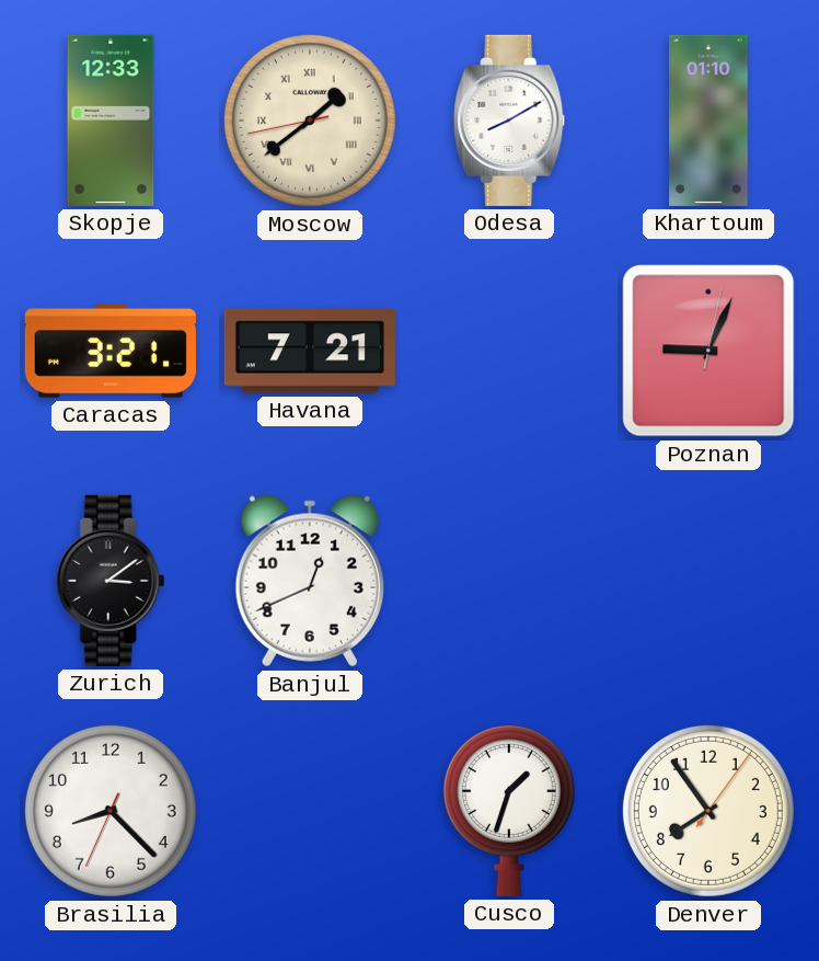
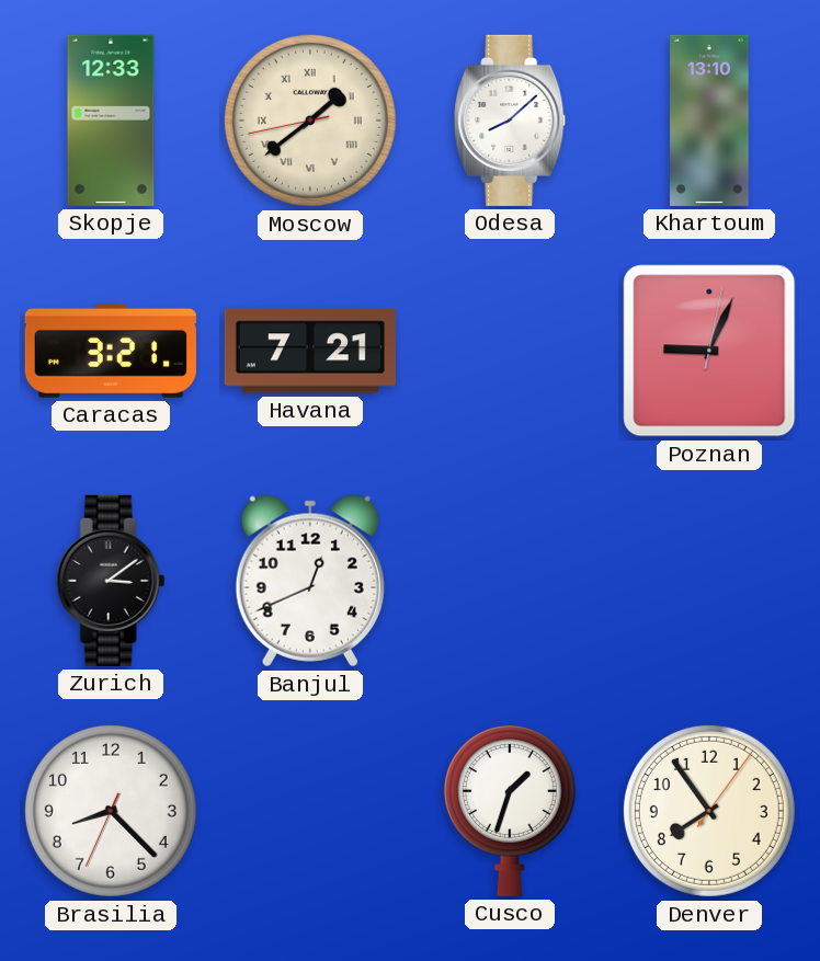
Odesa: 8:10 -> 8:08
Khartoum: 01:10 -> 13:10
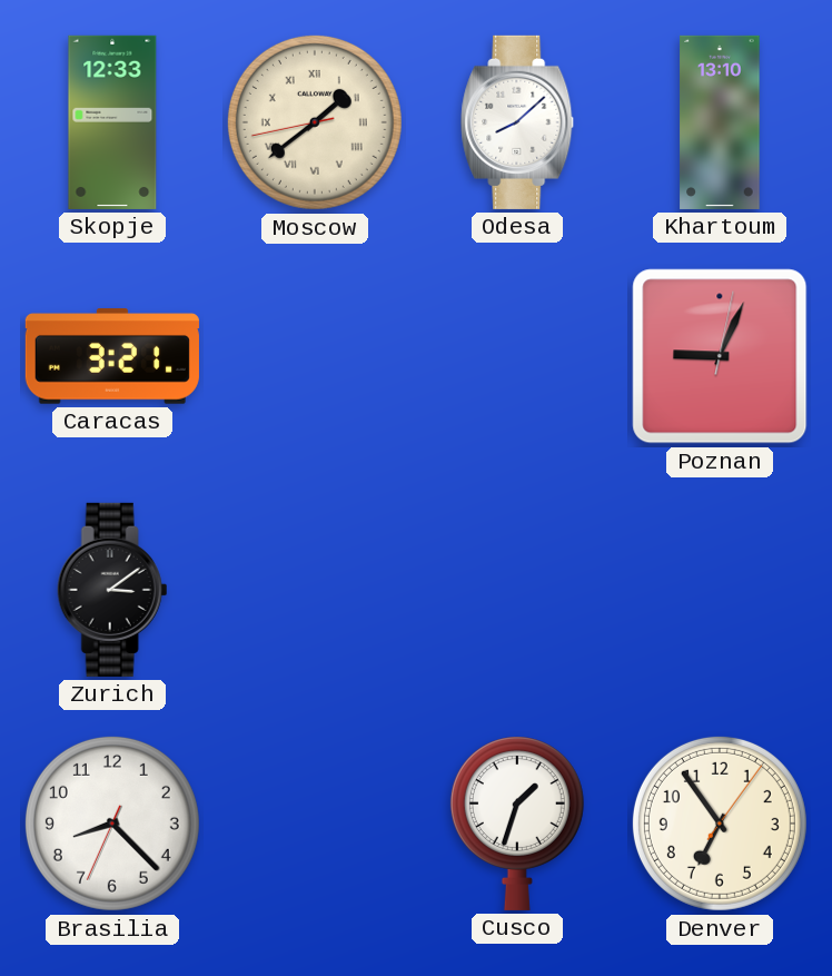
Havana: 7:21 -> none
Banjul: 12:41 -> none
Denver: 7:54 -> 6:54
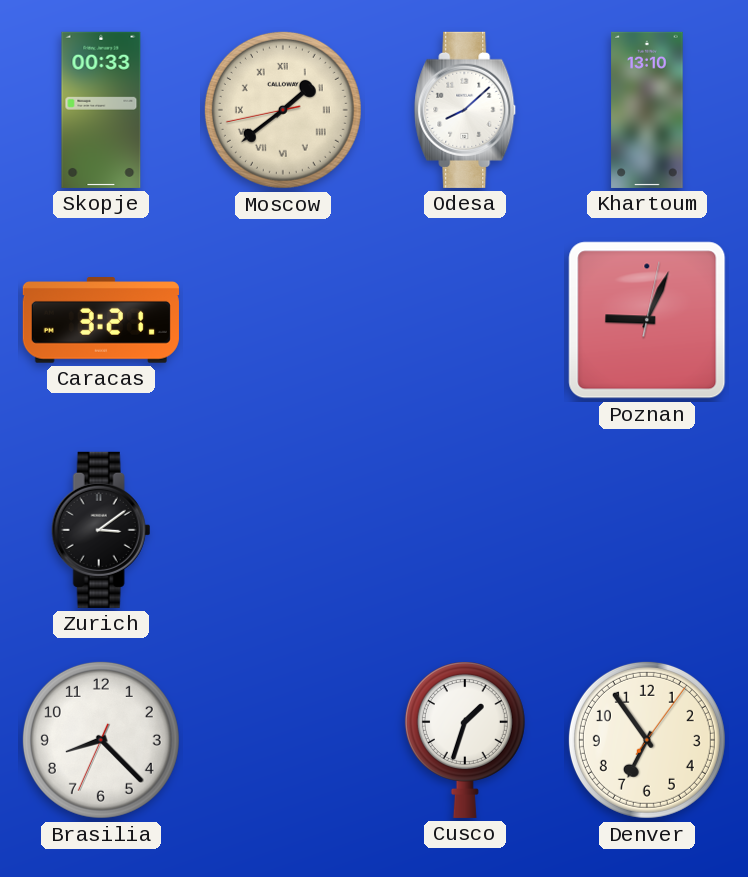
Skopje: 12:33 -> 00:33
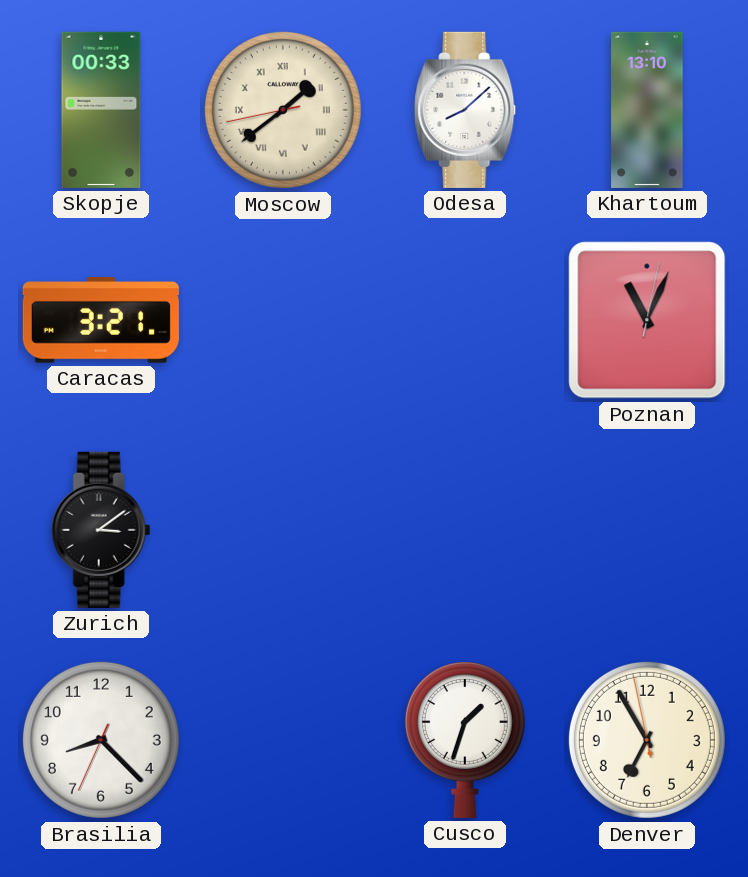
Poznan: 9:04 -> 11:04
Denver: 6:54:06 -> 6:54:58
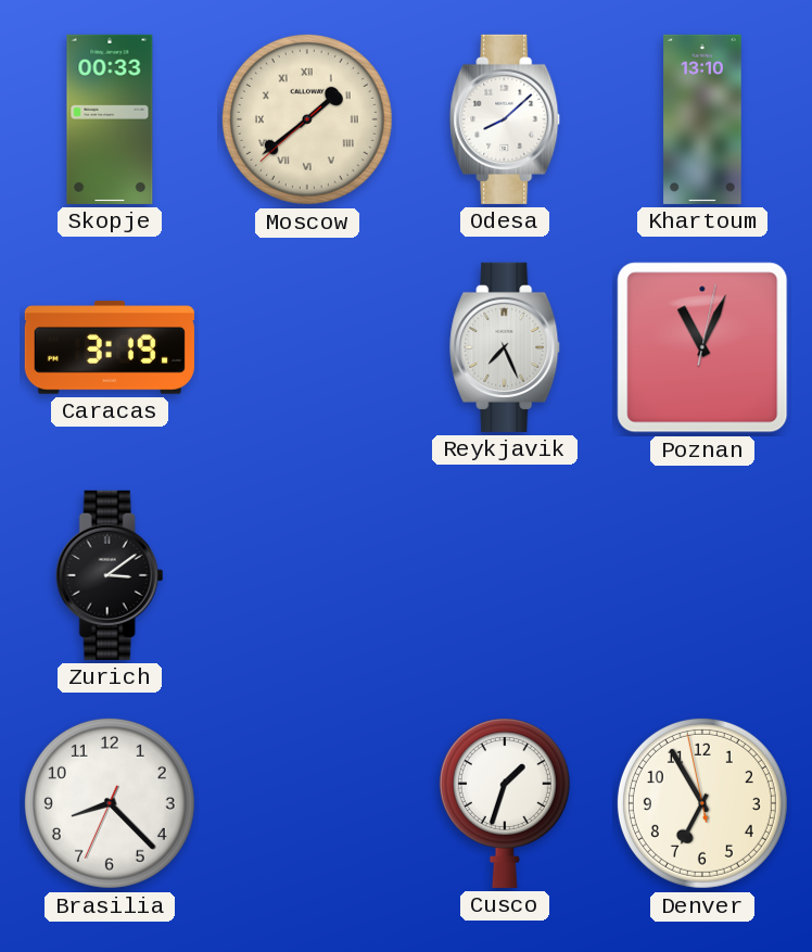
Moscow: 1:38:43 -> 1:38:38
Caracas: 3:21 -> 3:19
Reykjavik: none -> 7:26
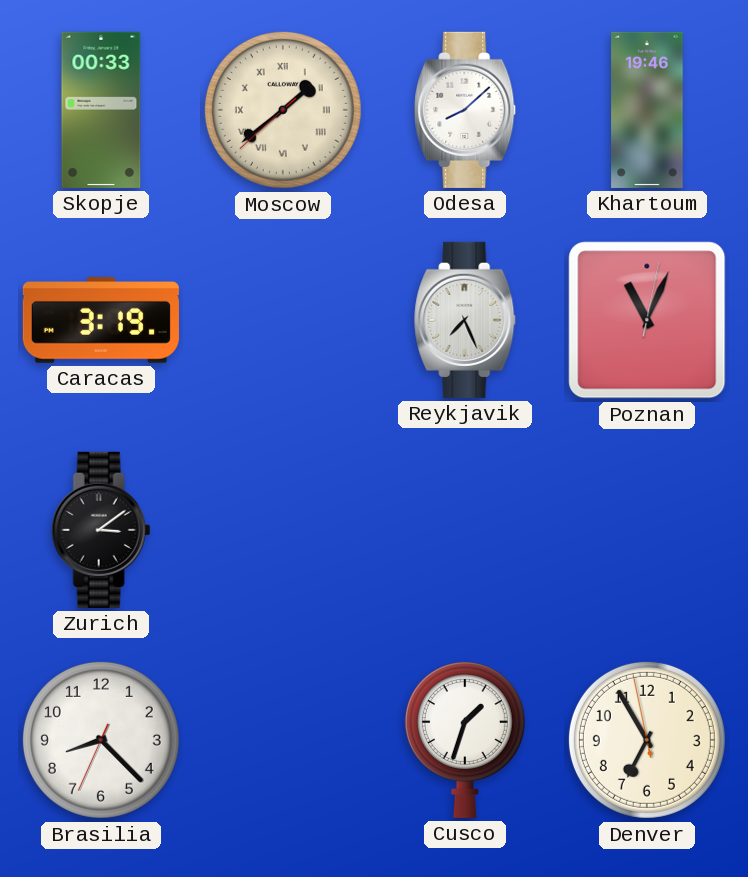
Khartoum: 13:10 -> 19:46
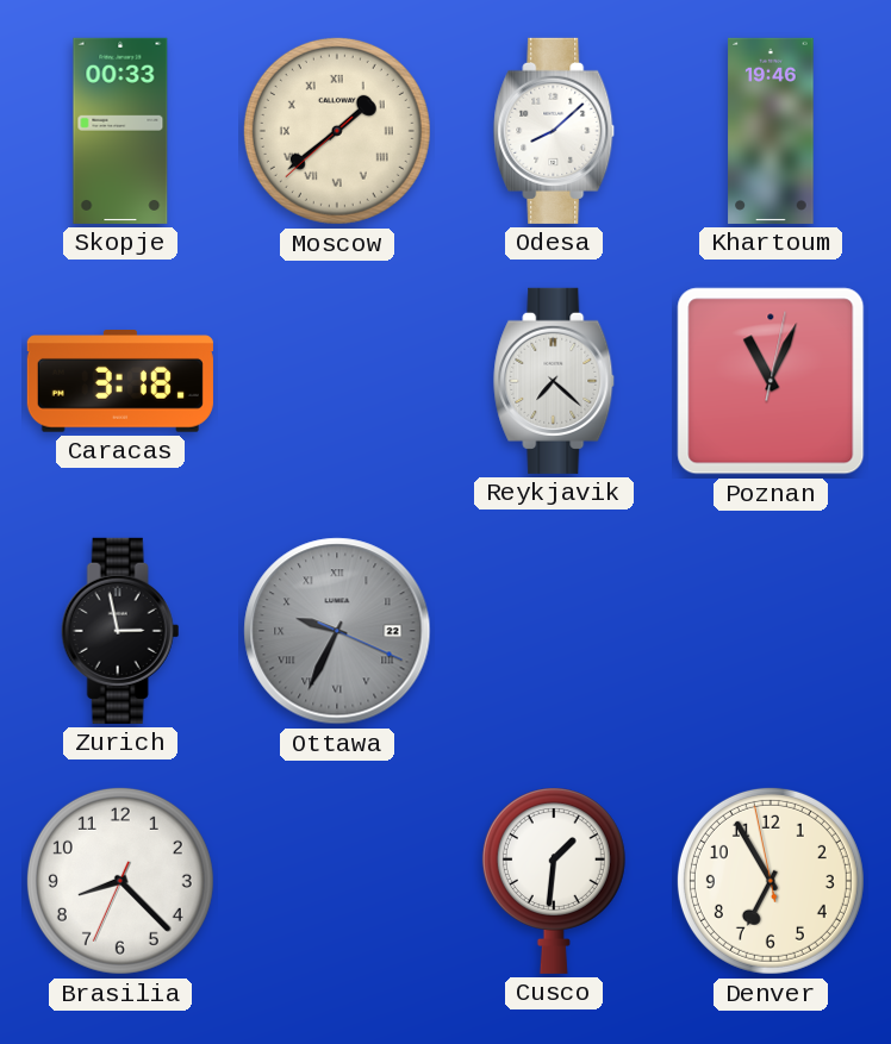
Caracas: 3:19 -> 3:18
Reykjavik: 7:26 -> 7:22
Zurich: 3:09 -> 2:58
Ottawa: none -> 9:34
Cusco: 1:33 -> 1:31
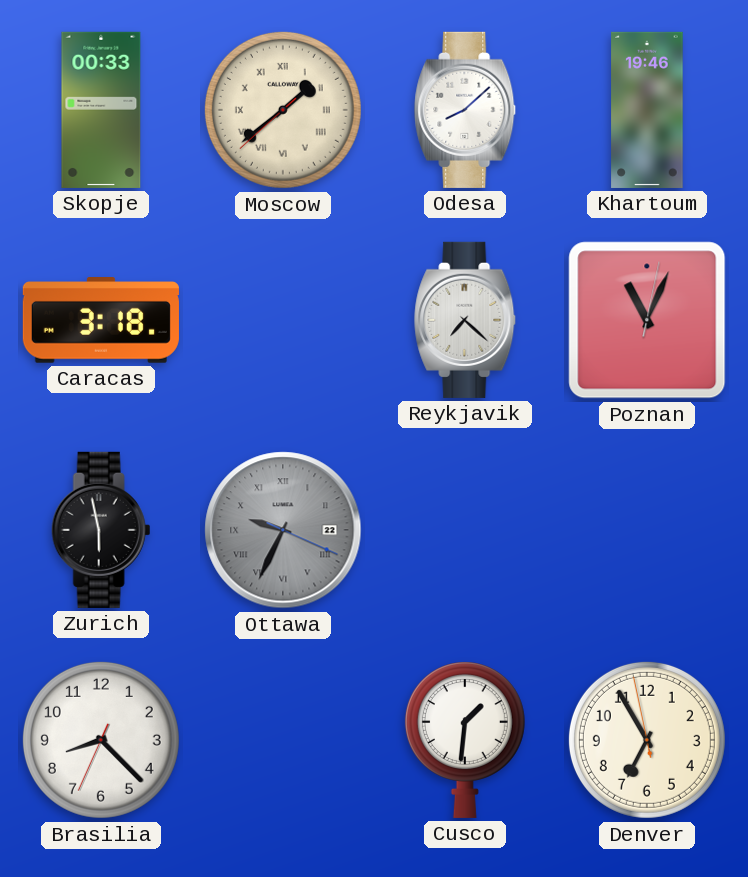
Zurich: 2:58 -> 5:58
